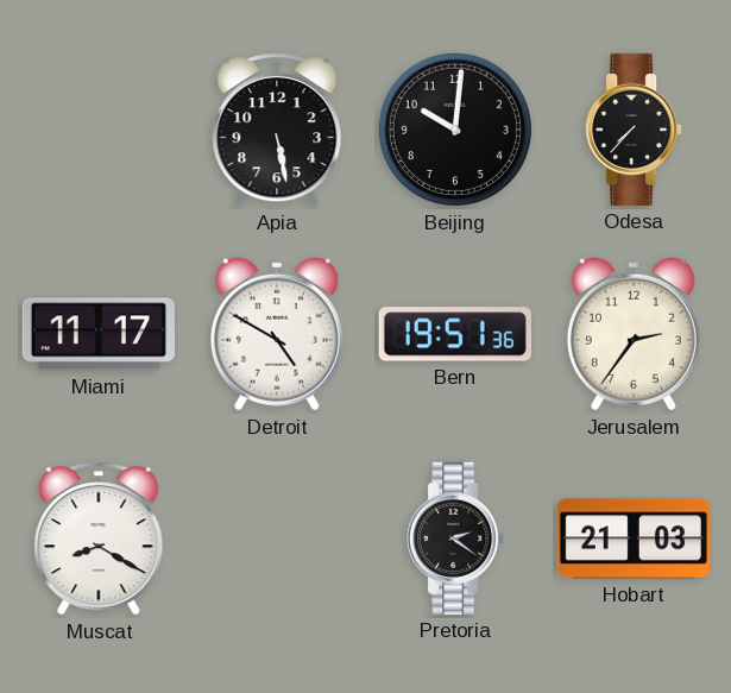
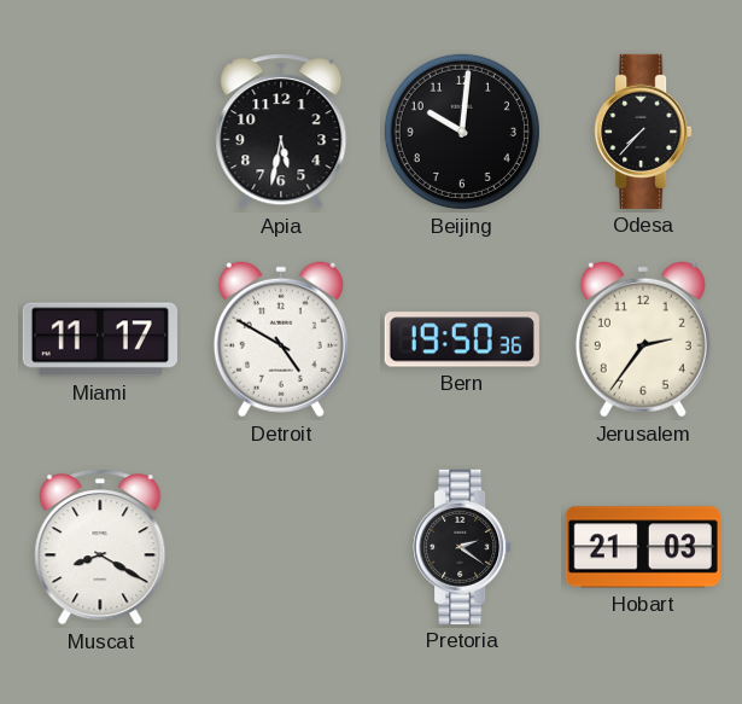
Apia: 5:28 -> 5:32
Bern: 19:51 -> 19:50
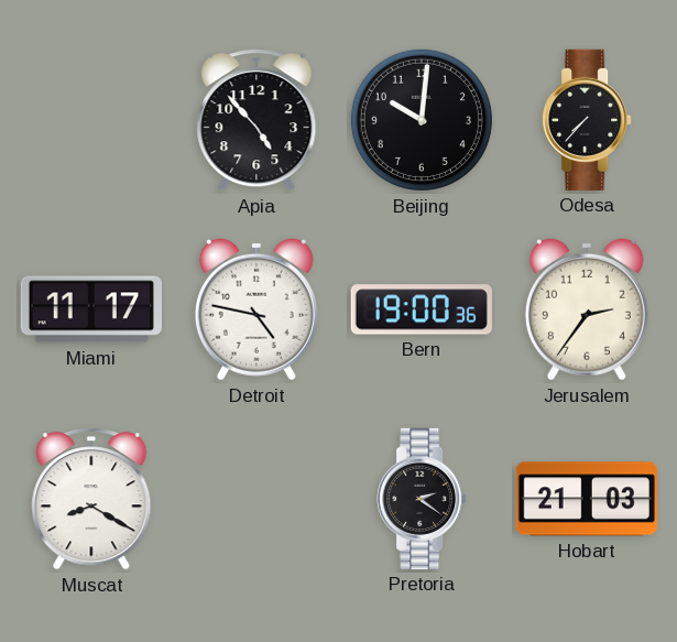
Apia: 5:32 -> 4:53
Detroit: 4:50 -> 4:47
Bern: 19:50 -> 19:00
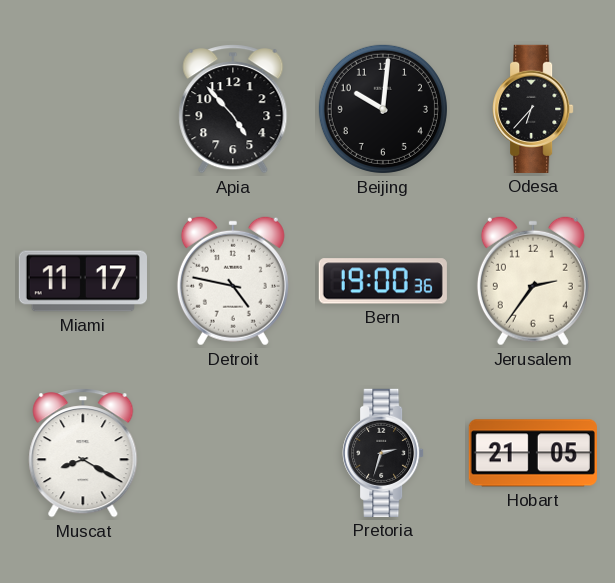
Odesa: 7:37 -> 6:37
Pretoria: 2:21 -> 2:33
Hobart: 21:03 -> 21:05
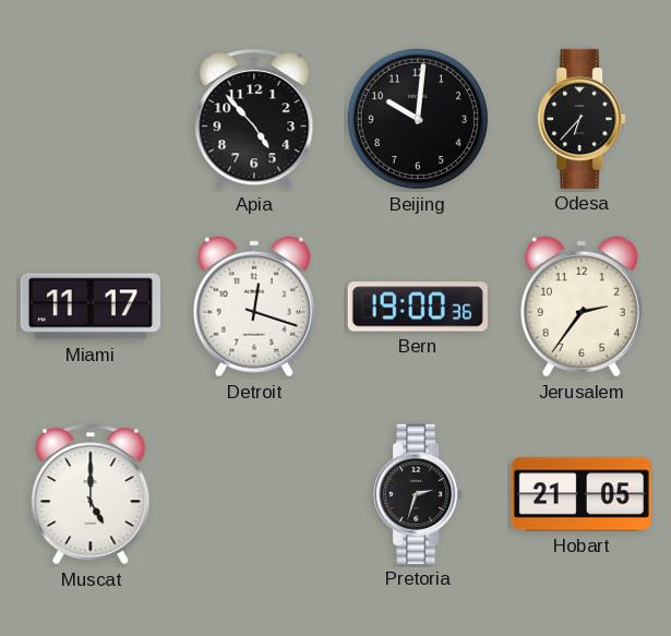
Detroit: 4:47 -> 12:18
Muscat: 8:20 -> 5:00
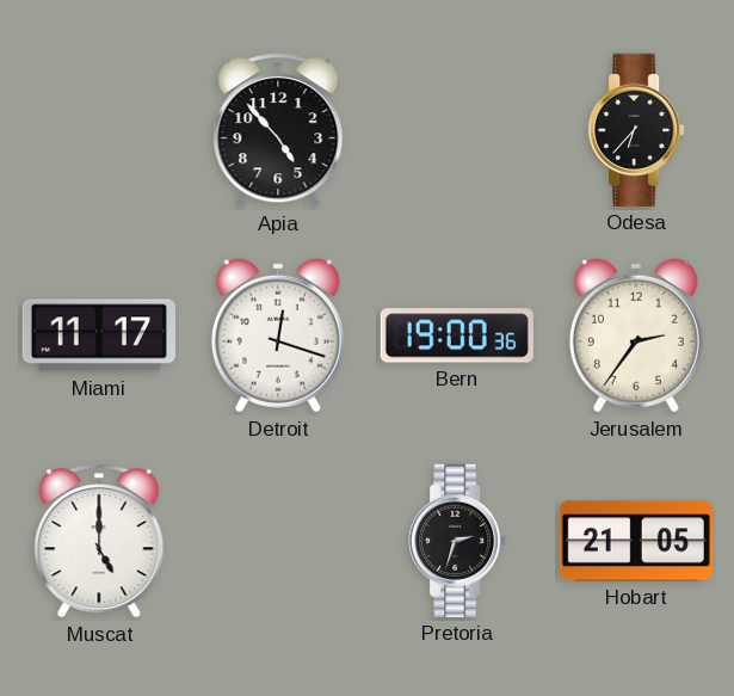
Beijing: 10:01 -> none
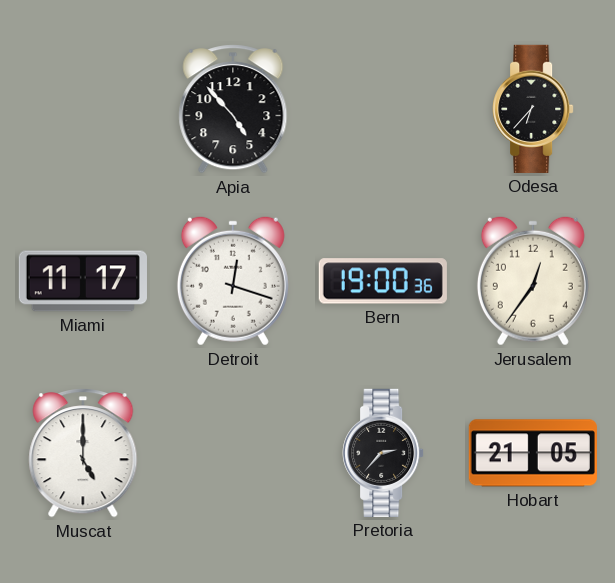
Jerusalem: 2:36 -> 12:36
Pretoria: 2:33 -> 2:37
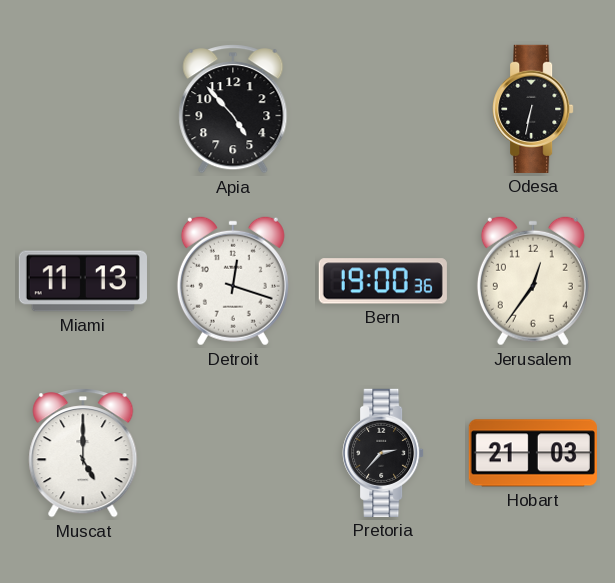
Odesa: 6:37 -> 6:32
Miami: 11:17 -> 11:13
Hobart: 21:05 -> 21:03
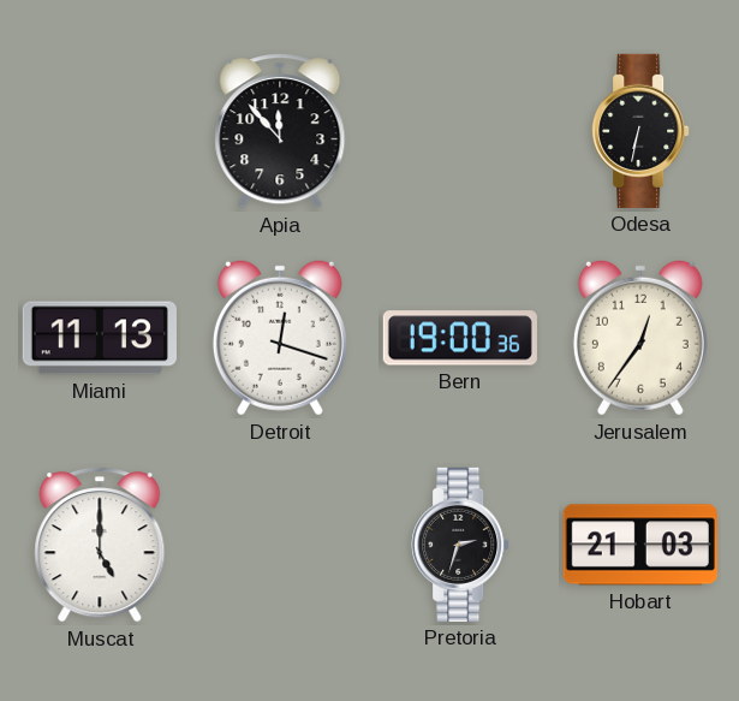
Apia: 4:53 -> 11:53
Pretoria: 2:37 -> 2:33
